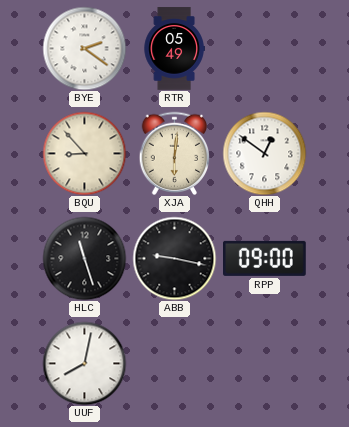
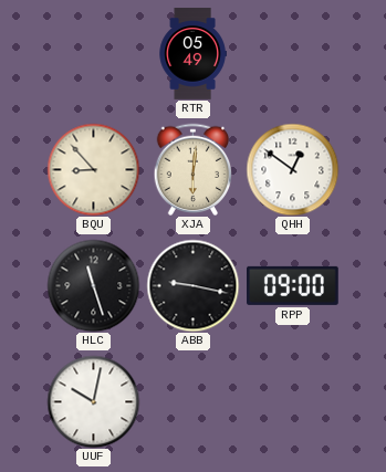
BYE: 2:21 -> none
UUF: 8:02 -> 10:02
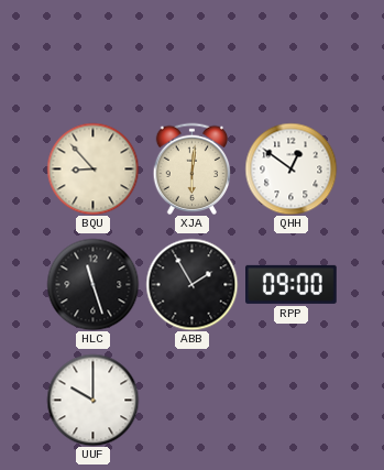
RTR: 05:49 -> none
ABB: 9:17 -> 1:55
UUF: 10:02 -> 10:00
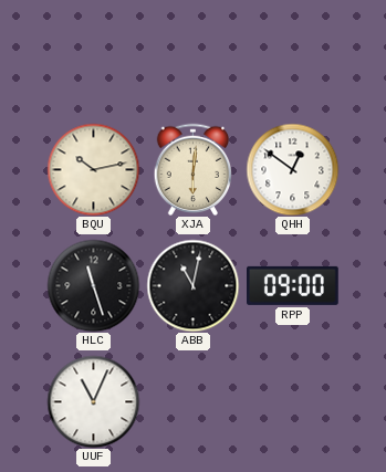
BQU: 8:53 -> 10:13
ABB: 1:55 -> 11:02
UUF: 10:00 -> 11:04
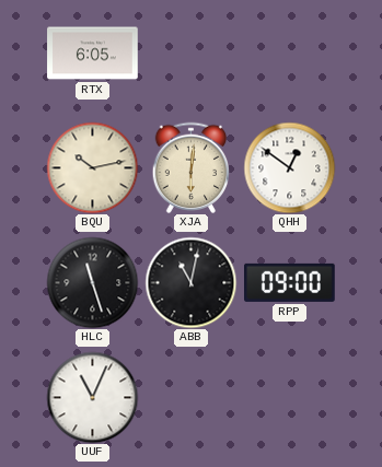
RTX: none -> 6:05
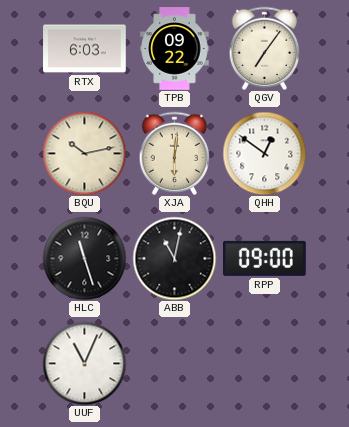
RTX: 6:05 -> 6:03
TPB: none -> 09:22
QGV: none -> 7:06
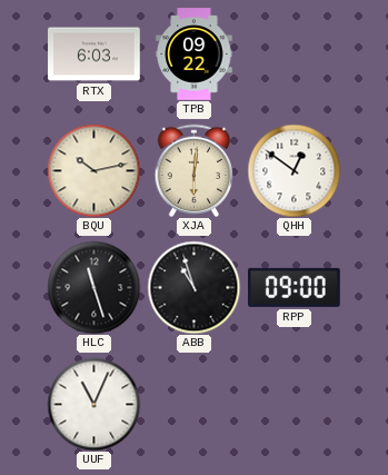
QGV: 7:06 -> none
ABB: 11:02 -> 10:57
